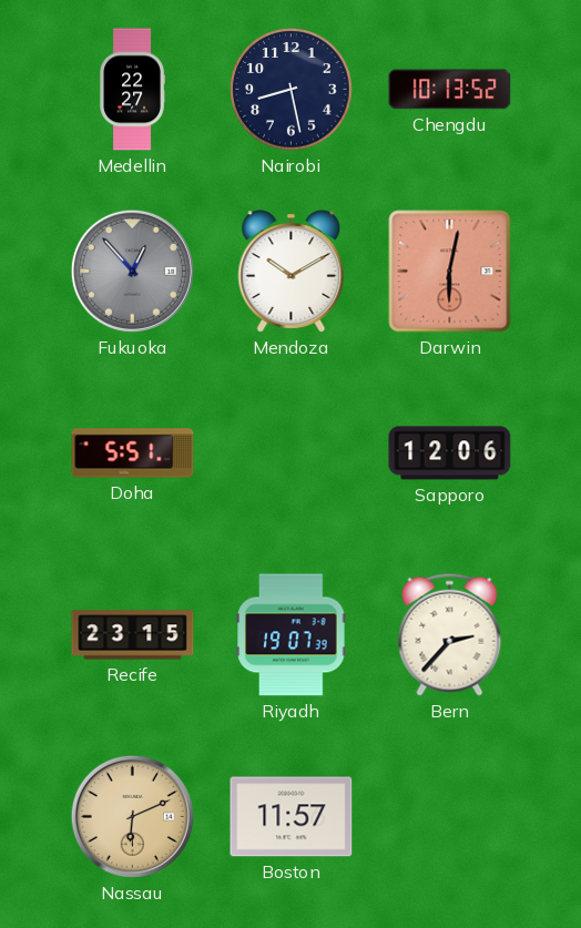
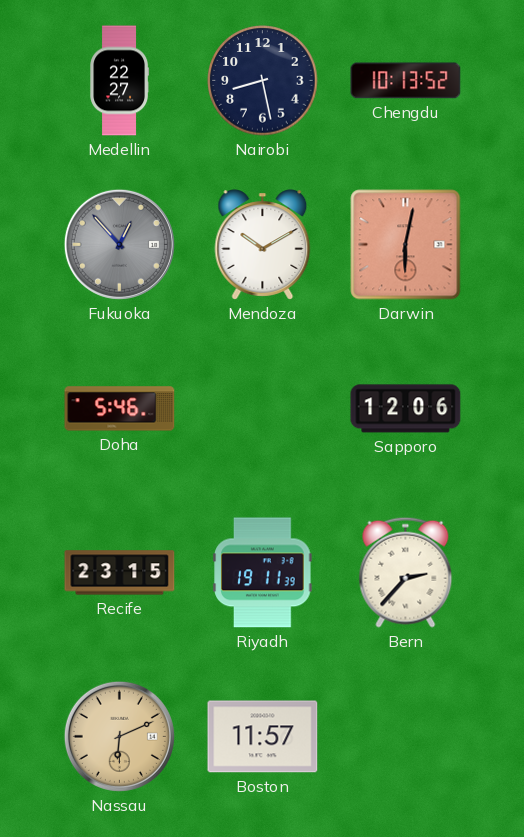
Doha: 5:51 -> 5:46
Riyadh: 19:07 -> 19:11
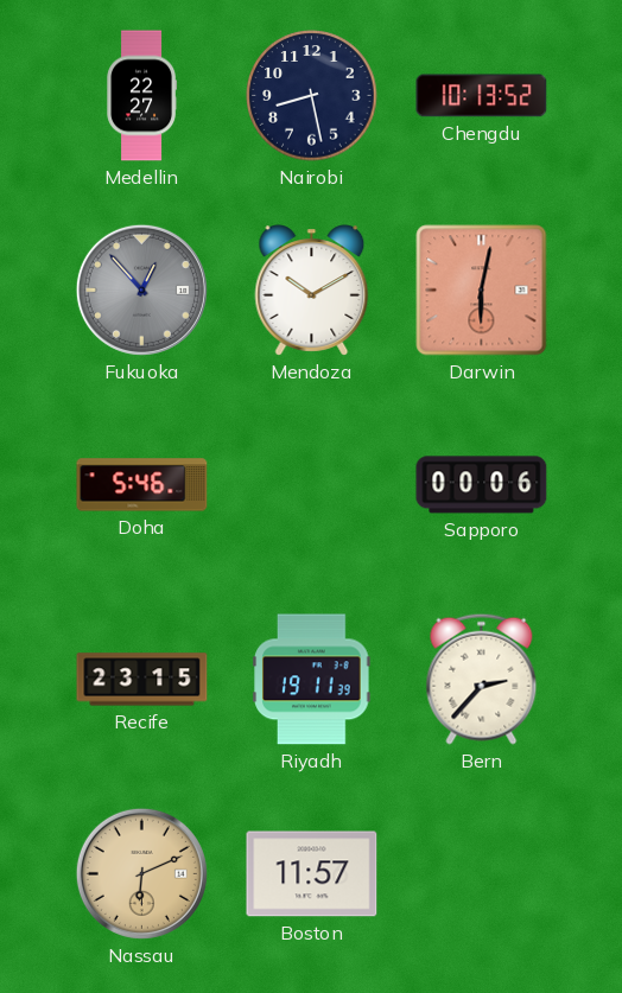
Sapporo: 12:06 -> 00:06
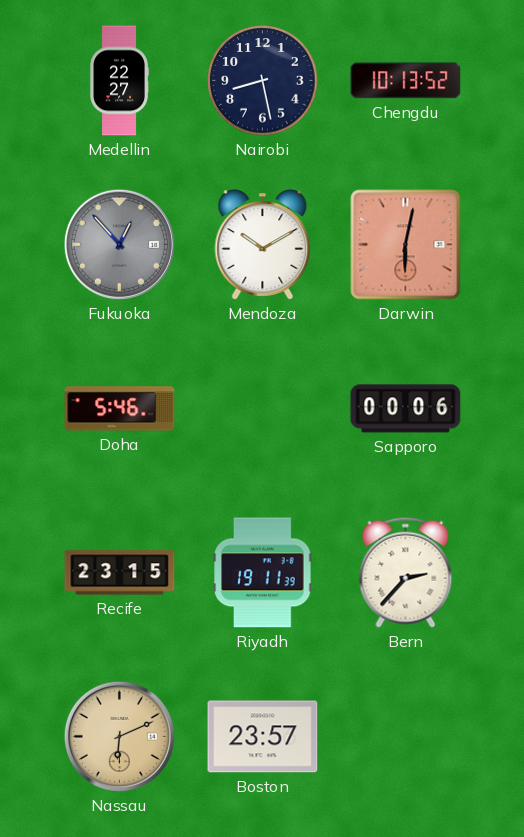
Boston: 11:57 -> 23:57
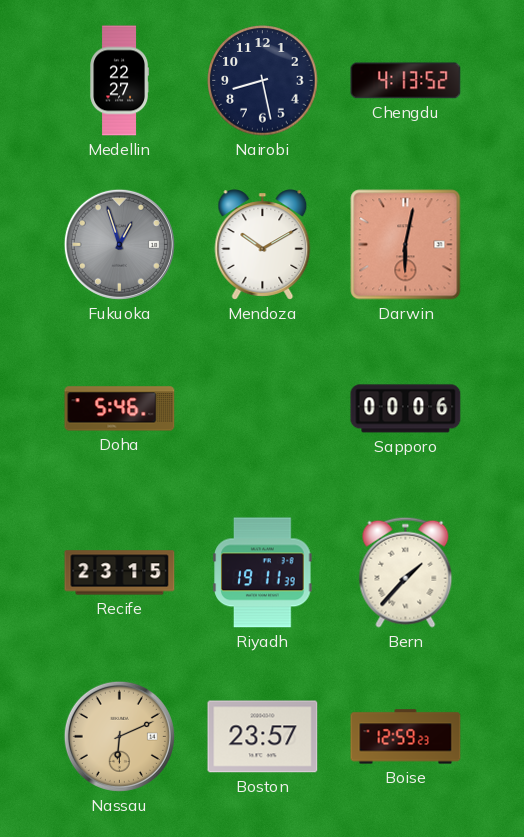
Chengdu: 10:13 -> 4:13
Fukuoka: 12:53 -> 12:57
Bern: 2:37 -> 1:37
Boise: none -> 12:59
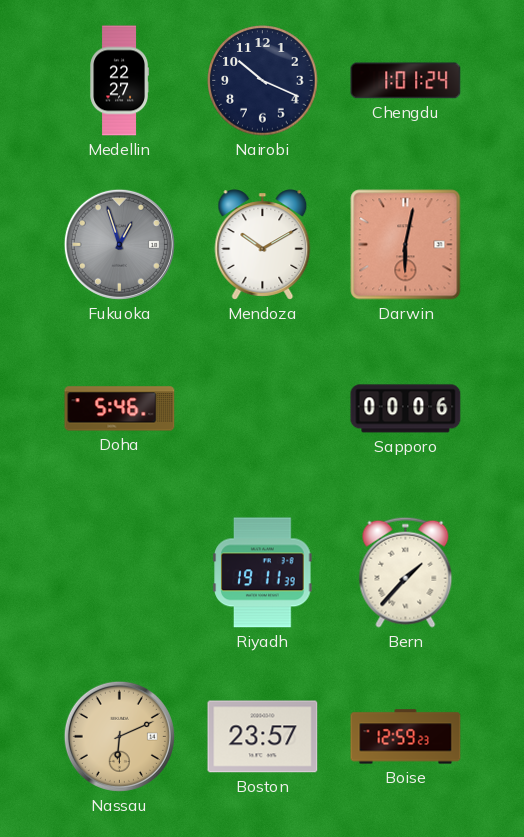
Nairobi: 8:28 -> 10:19
Chengdu: 4:13 -> 1:01
Recife: 23:15 -> none
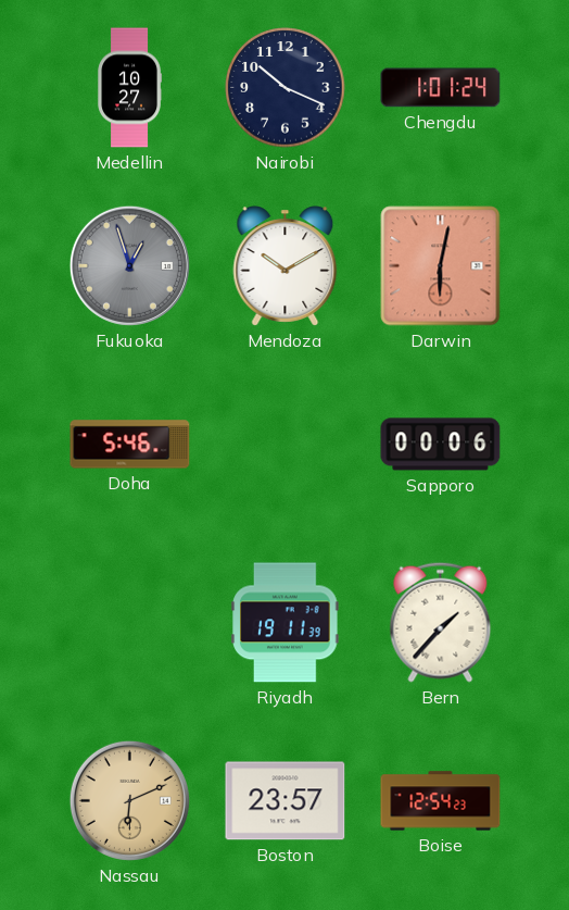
Medellin: 22:27 -> 10:27
Boise: 12:59 -> 12:54
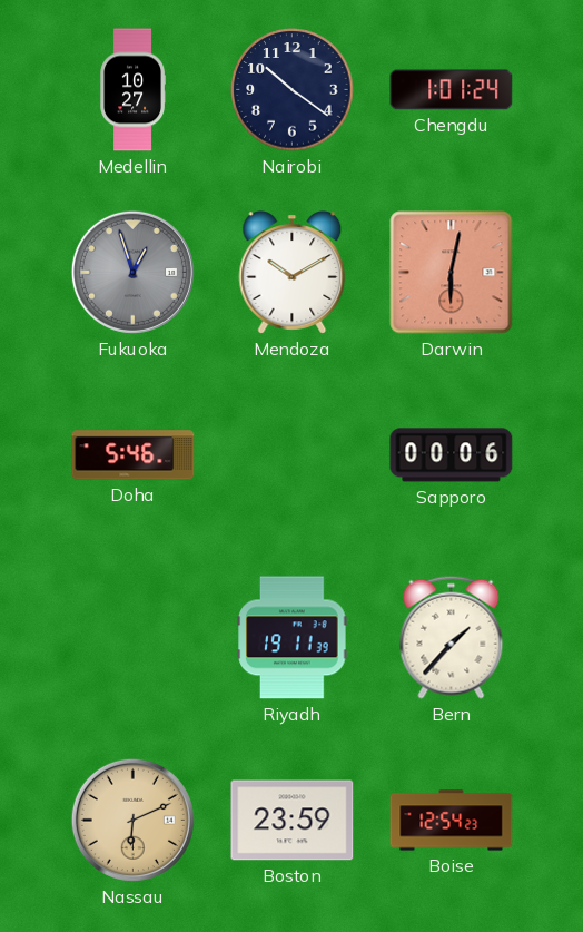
Nairobi: 10:19 -> 10:21
Boston: 23:57 -> 23:59
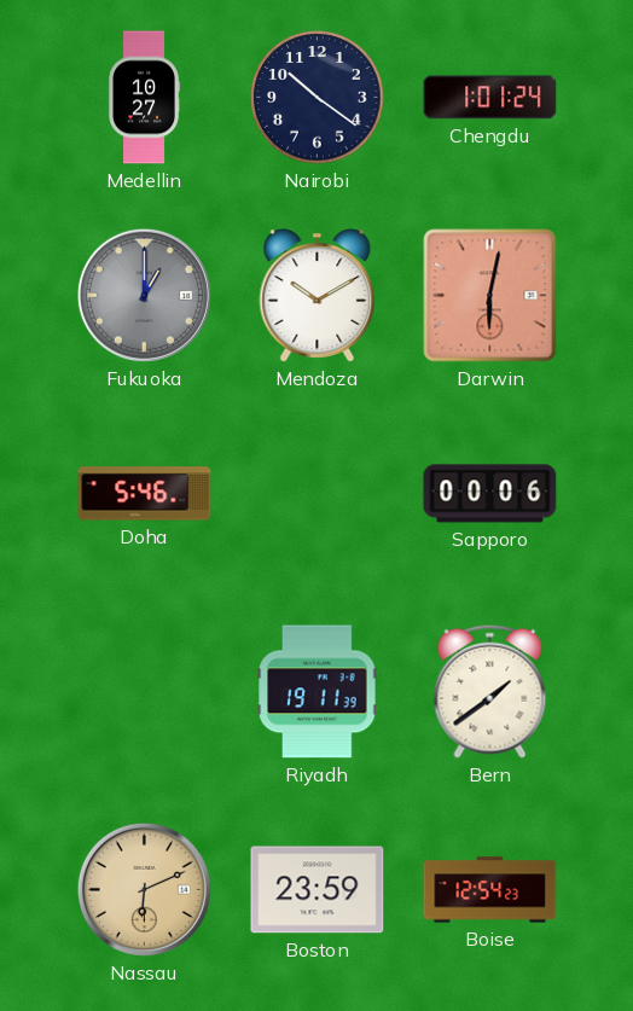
Fukuoka: 12:57 -> 1:00
Bern: 1:37 -> 1:39
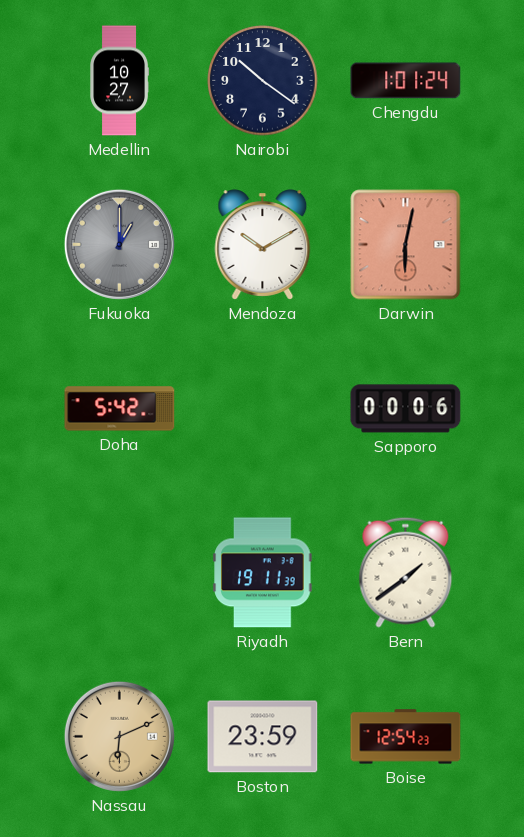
Doha: 5:46 -> 5:42
